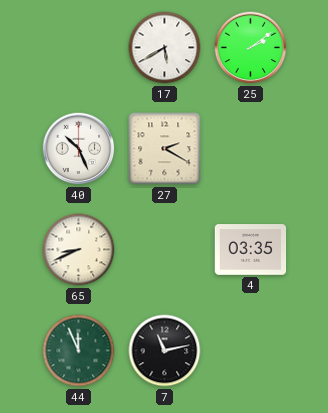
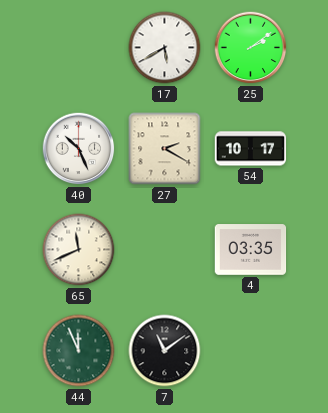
54: none -> 10:17
65: 8:41 -> 11:41
7: 11:13 -> 11:09
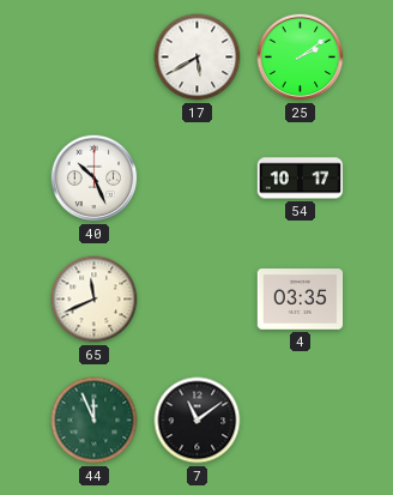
27: 2:20 -> none
